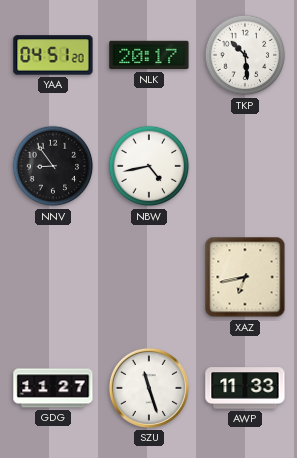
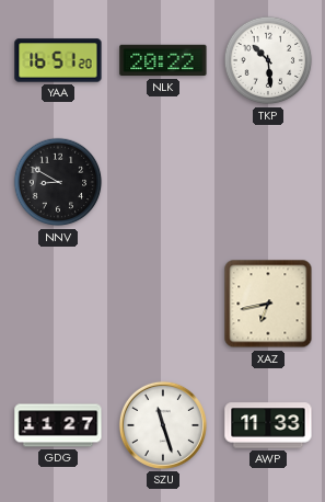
YAA: 04:51 -> 16:51
NLK: 20:17 -> 20:22
NNV: 8:54 -> 8:50
NBW: 4:43 -> none
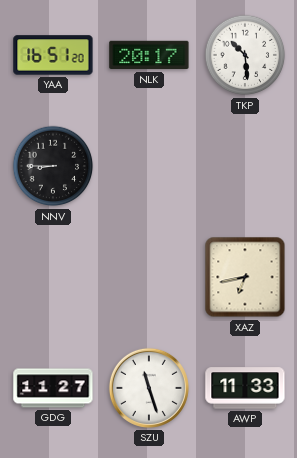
NLK: 20:22 -> 20:17
NNV: 8:50 -> 8:45
